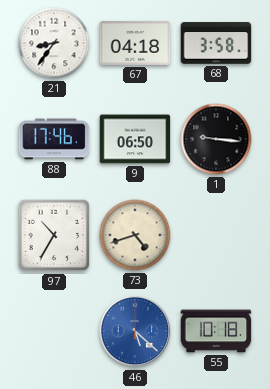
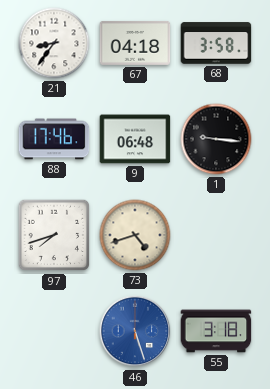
9: 06:50 -> 06:48
97: 10:35 -> 7:42
46: 5:22 -> 5:27
55: 10:18 -> 3:18
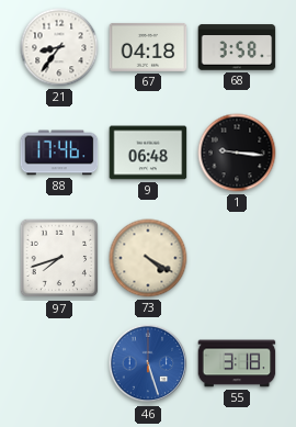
73: 4:42 -> 4:20
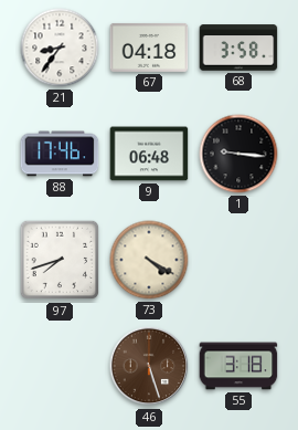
46 dial: blue -> brown
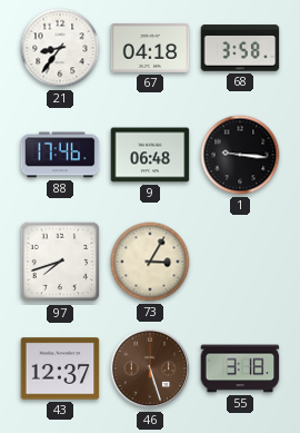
73: 4:20 -> 3:05
43: none -> 12:37
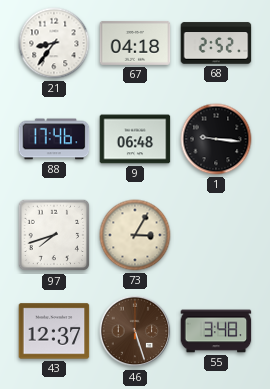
68: 3:58 -> 2:52
55: 3:18 -> 3:48
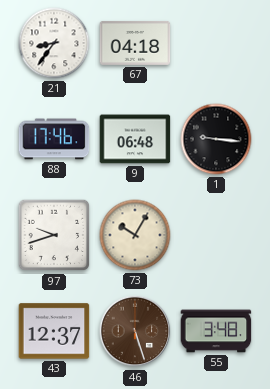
68: 2:52 -> none
97: 7:42 -> 9:42
73: 3:05 -> 10:05
